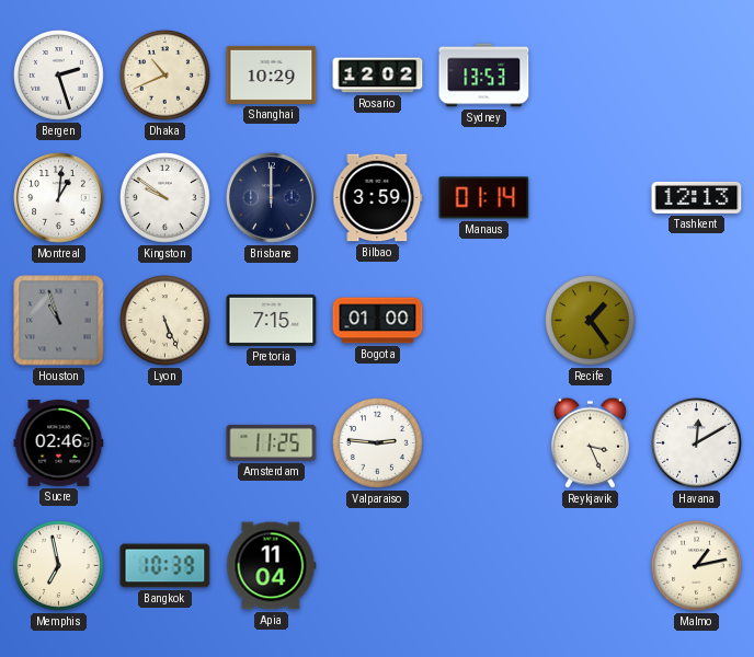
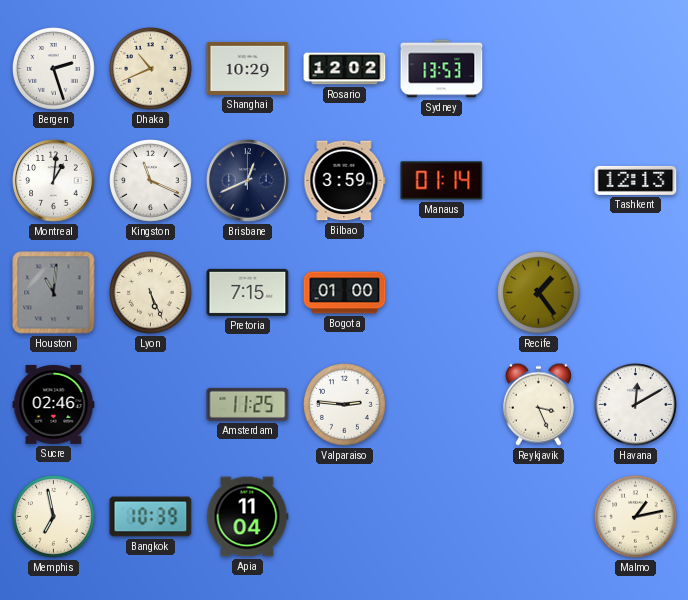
Kingston: 9:51 -> 11:19
Brisbane: 12:00 -> 12:41
Houston: 10:57 -> 11:01
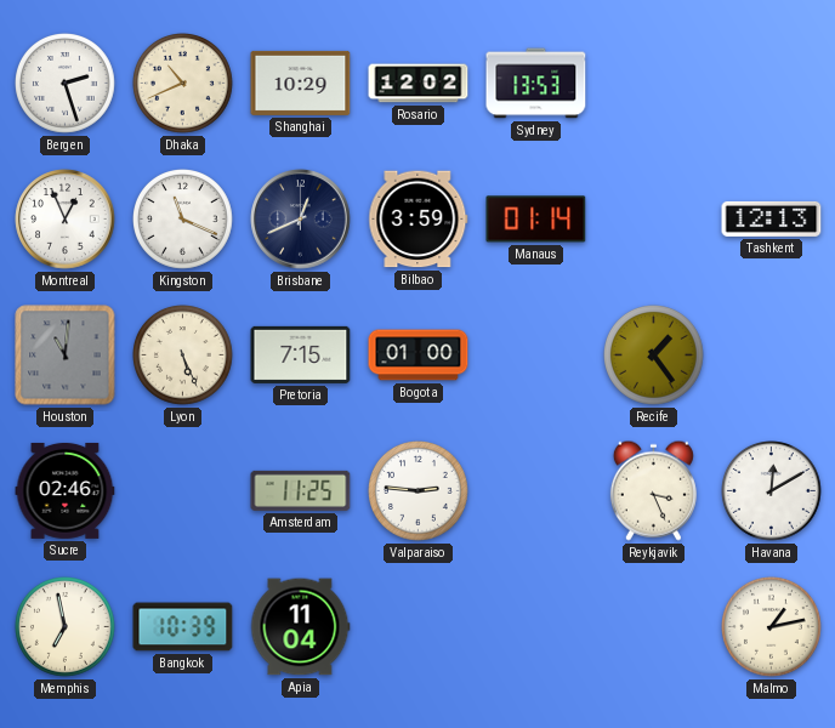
Montreal: 1:01 -> 12:56
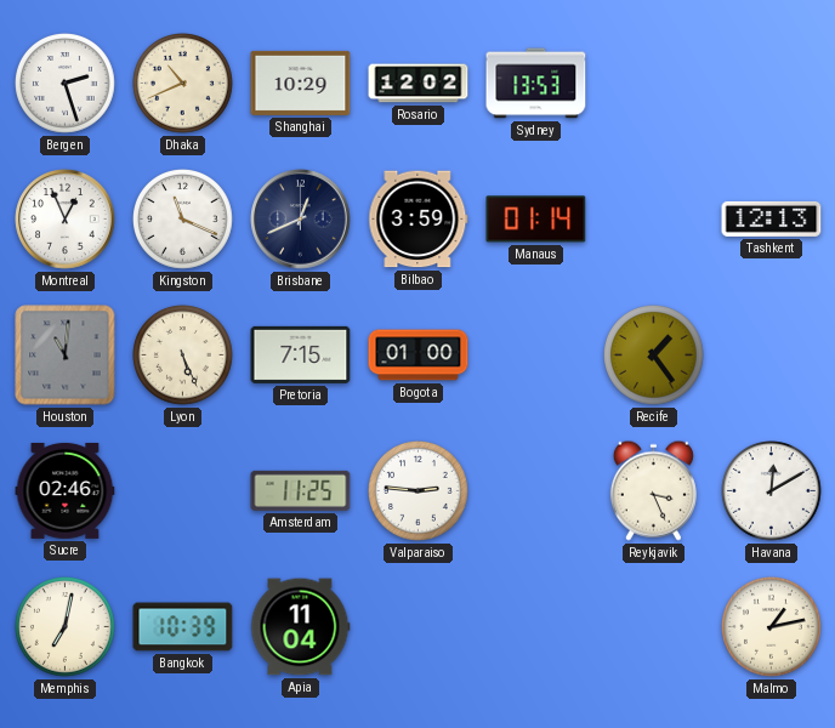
Memphis: 6:58 -> 7:02
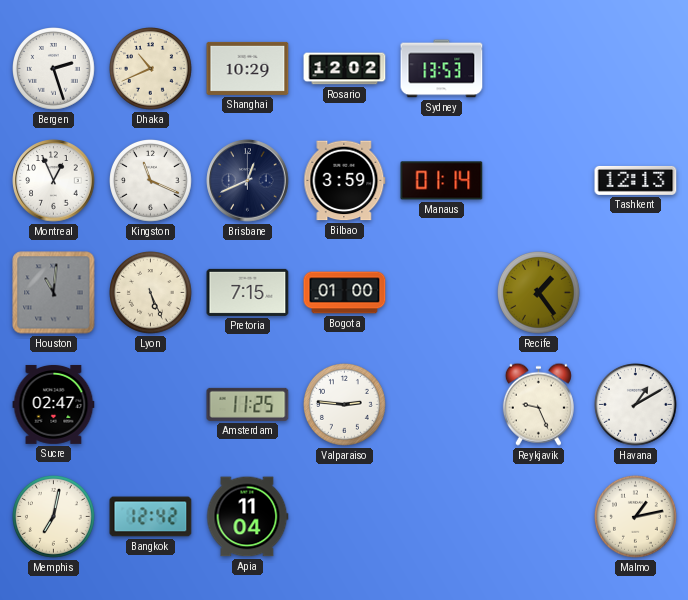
Sucre: 02:46 -> 02:47
Reykjavik: 3:26 -> 9:26
Havana: 12:10 -> 1:10
Bangkok: 10:39 -> 12:42
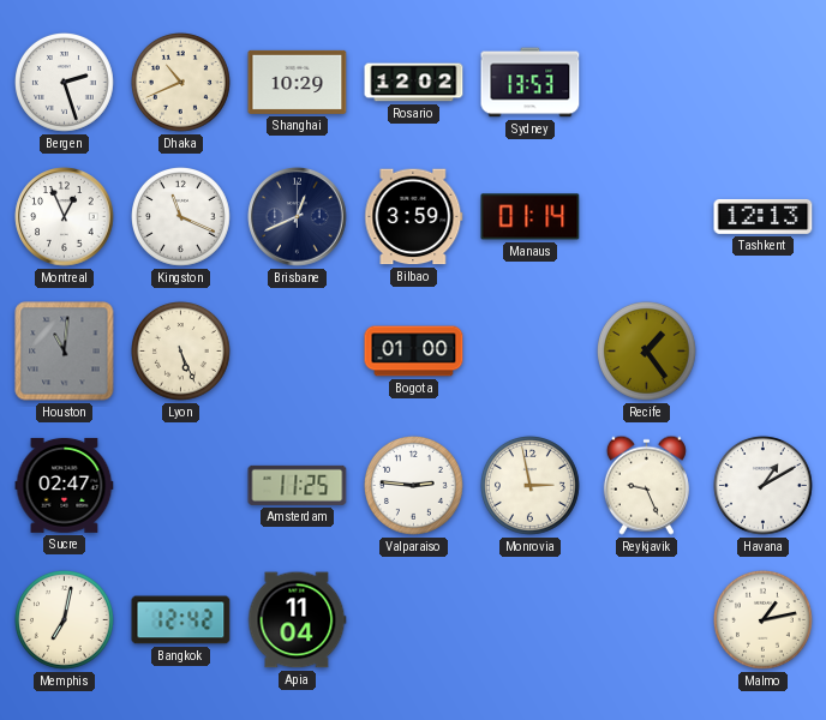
Pretoria: 7:15 -> none
Monrovia: none -> 2:58
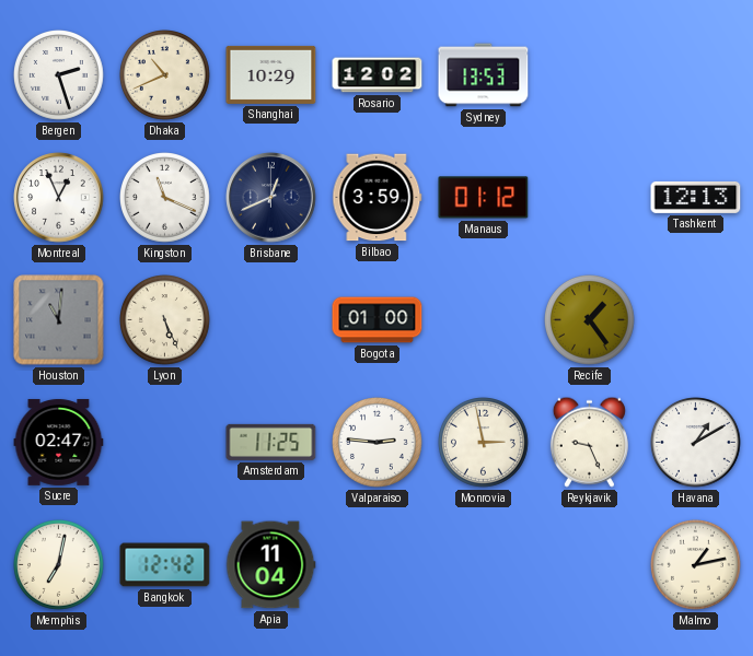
Manaus: 01:14 -> 01:12
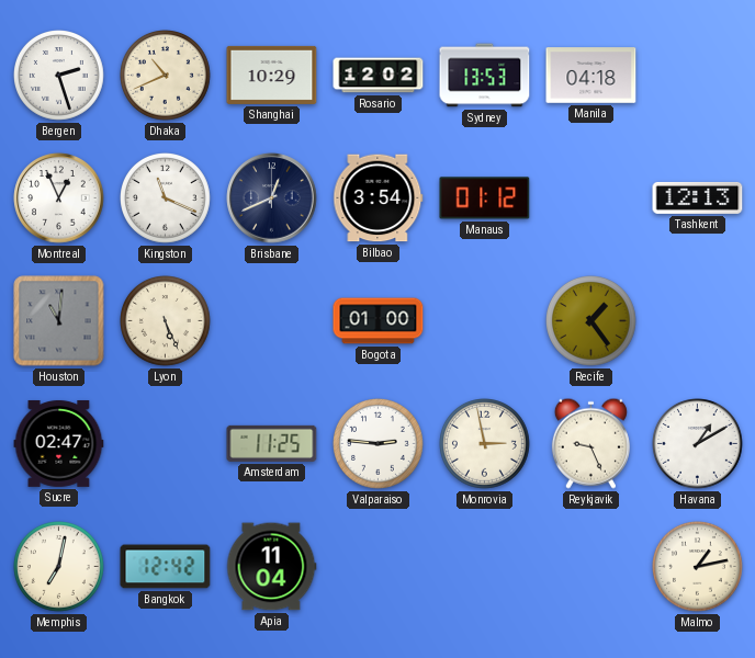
Manila: none -> 04:18
Bilbao: 3:59 -> 3:54
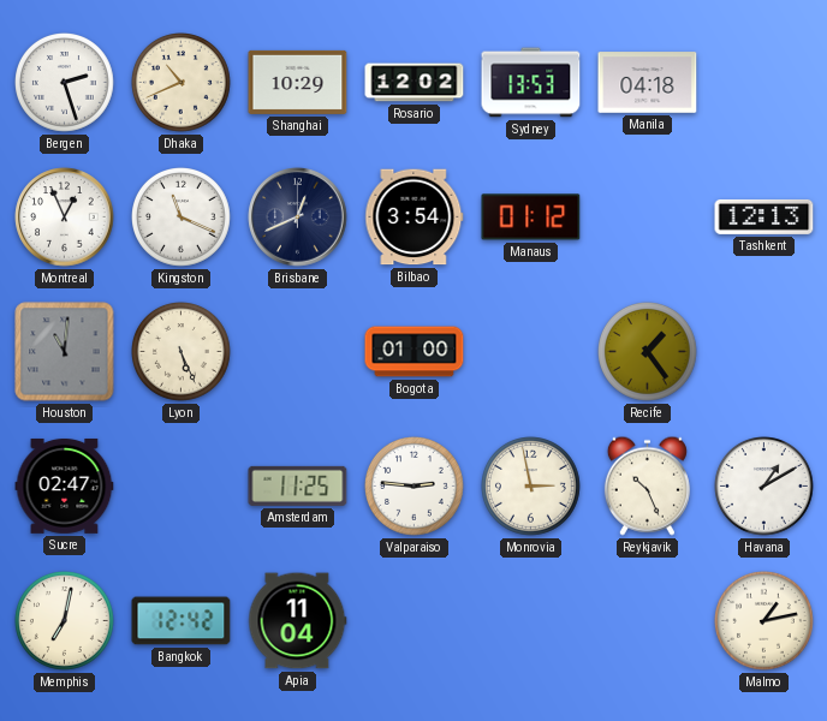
Reykjavik: 9:26 -> 10:26
